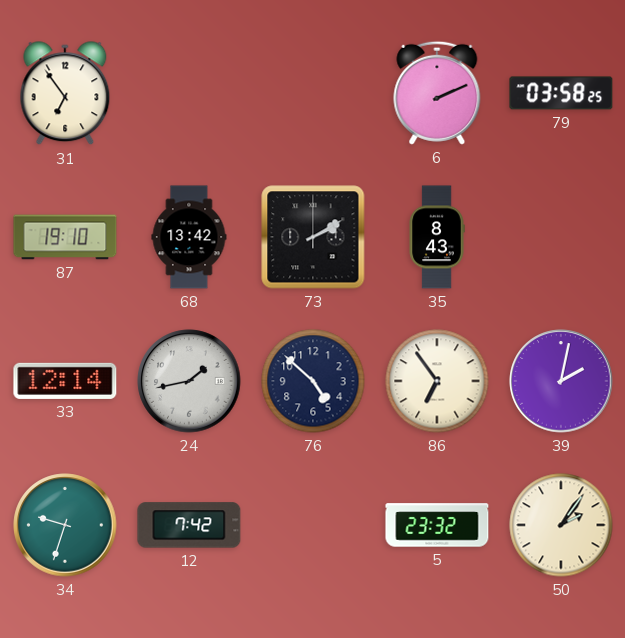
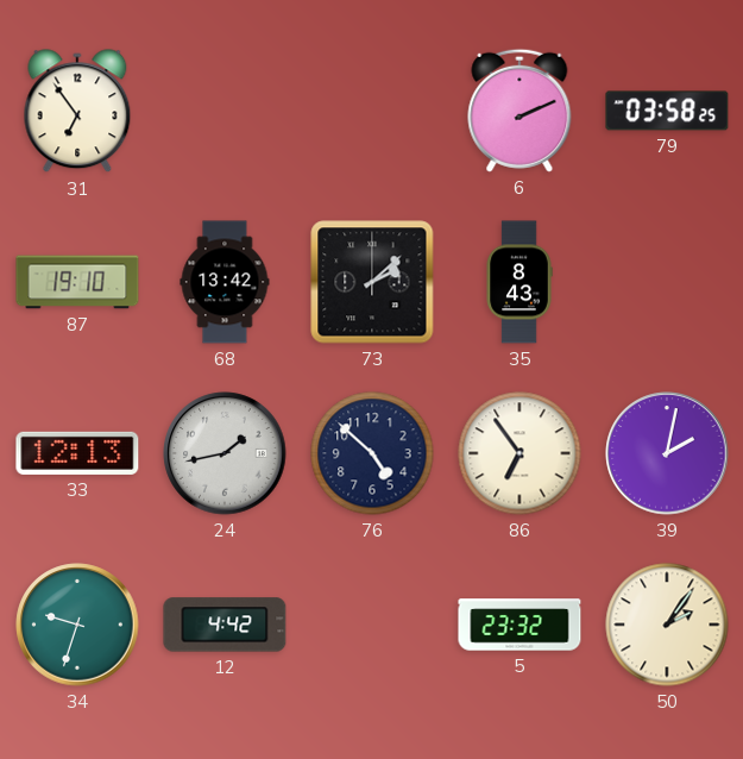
73: 2:10 -> 2:08
33: 12:14 -> 12:13
12: 7:42 -> 4:42
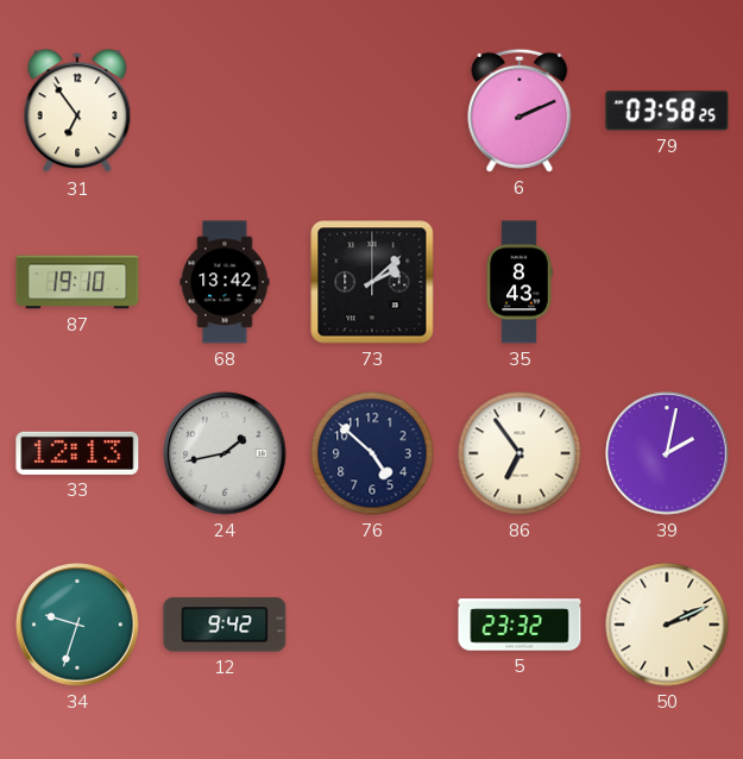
12: 4:42 -> 9:42
50: 2:06 -> 2:11
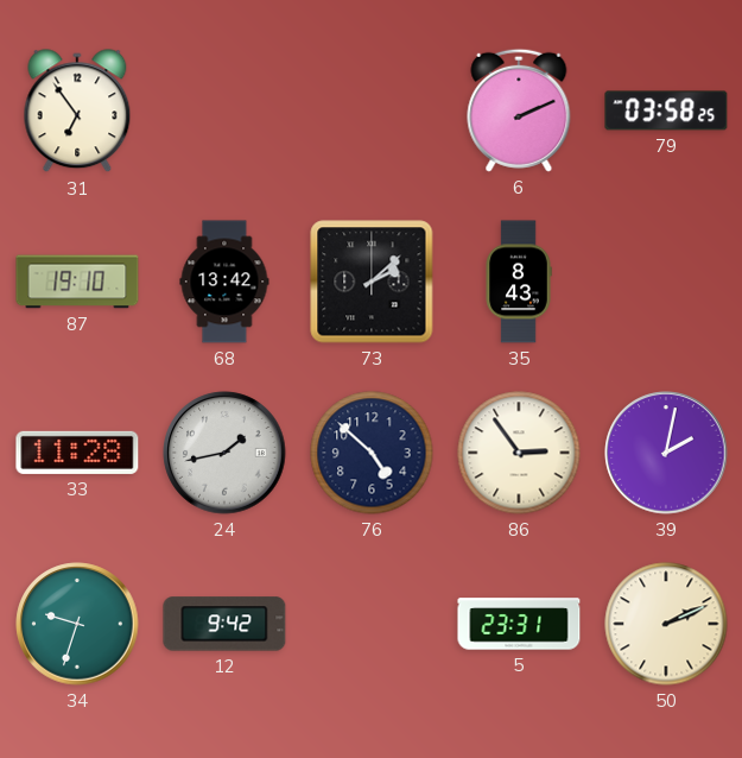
33: 12:13 -> 11:28
86: 6:54 -> 2:54
5: 23:32 -> 23:31
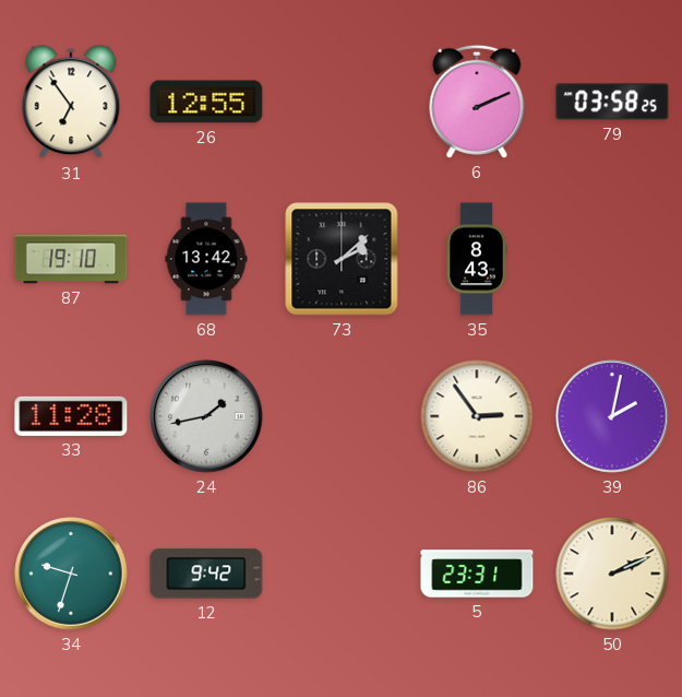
26: none -> 12:55
76: 4:52 -> none
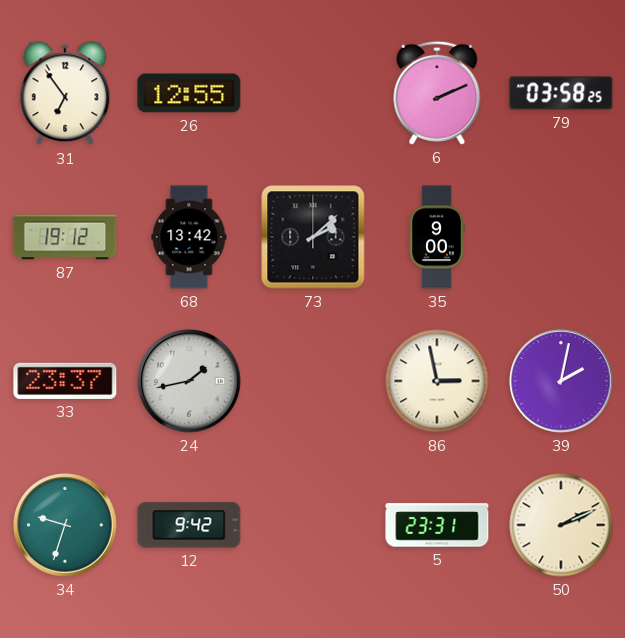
87: 19:10 -> 19:12
35: 8:43 -> 9:00
33: 11:28 -> 23:37
86: 2:54 -> 2:58
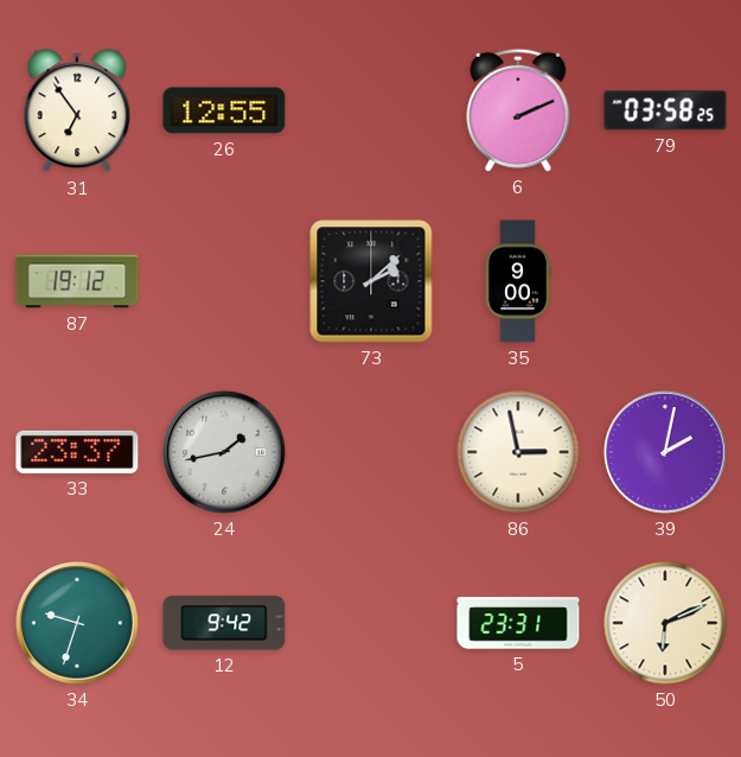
68: 13:42 -> none
50: 2:11 -> 6:11
